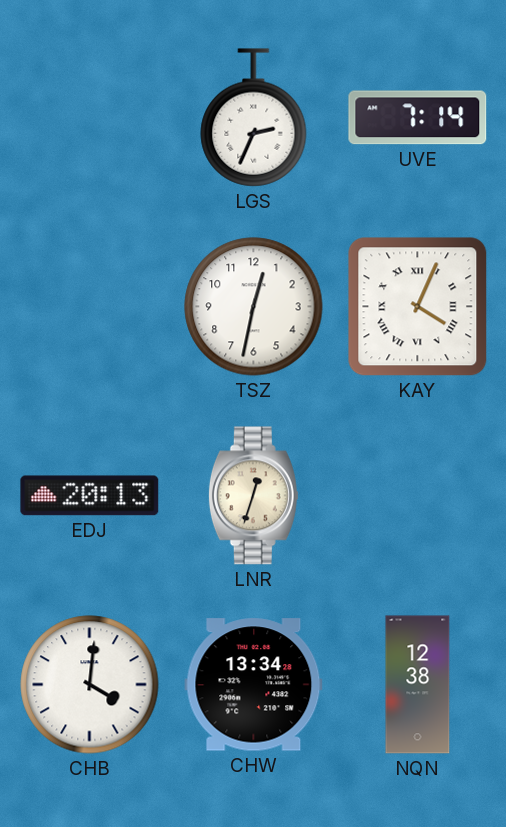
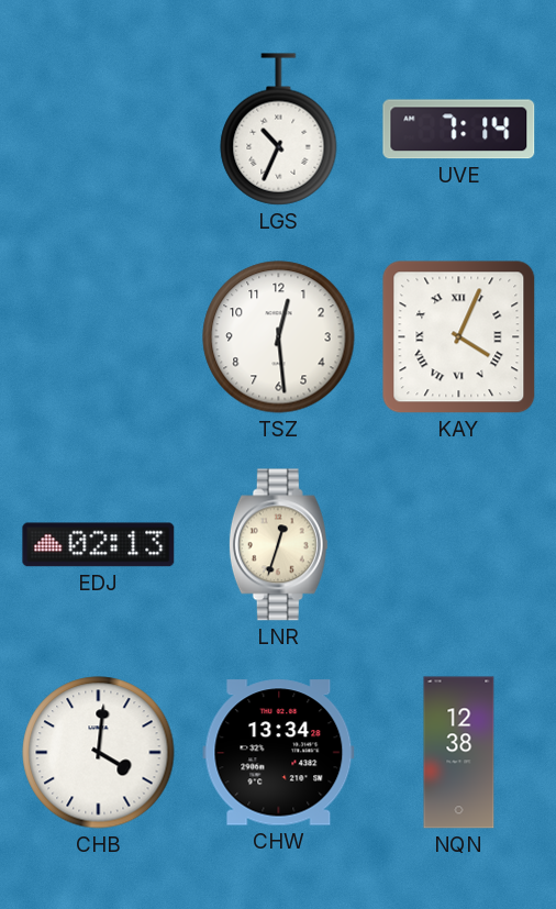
LGS: 2:34 -> 10:34
TSZ: 12:32 -> 12:29
EDJ: 20:13 -> 02:13
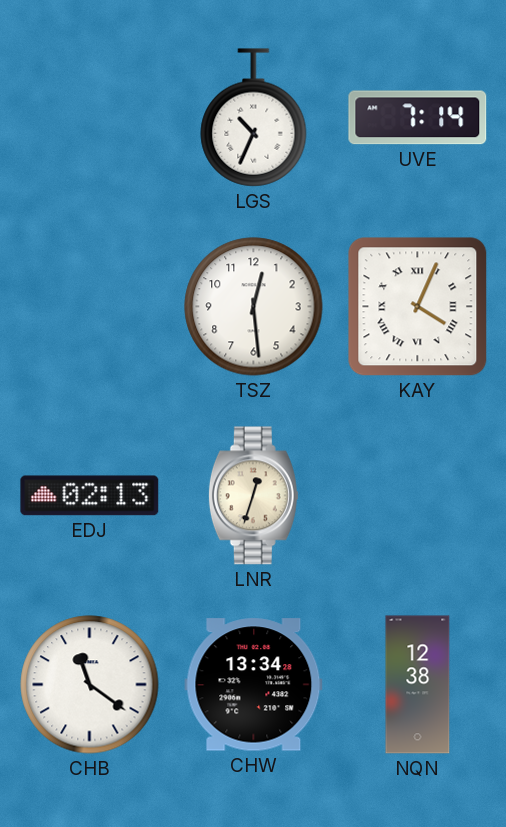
CHB: 4:01 -> 11:21
